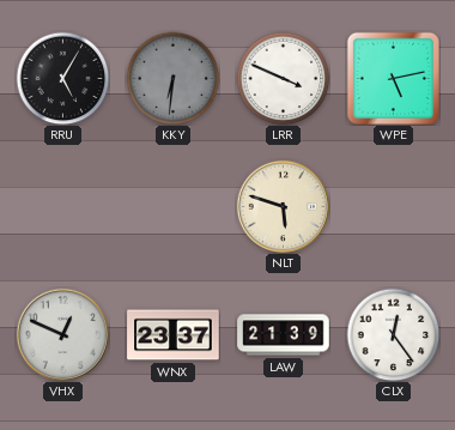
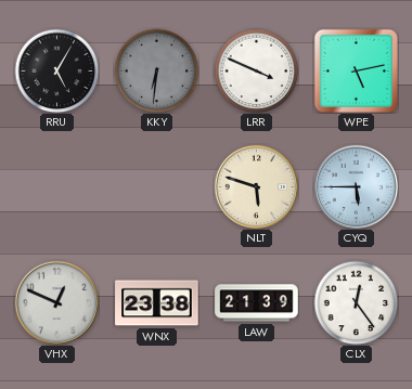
CYQ: none -> 5:45
WNX: 23:37 -> 23:38
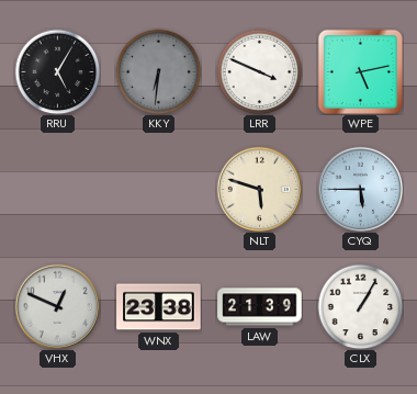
CLX: 12:24 -> 1:05
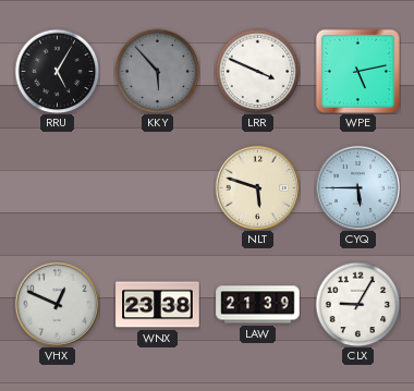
KKY: 6:31 -> 5:53
CLX: 1:05 -> 9:05
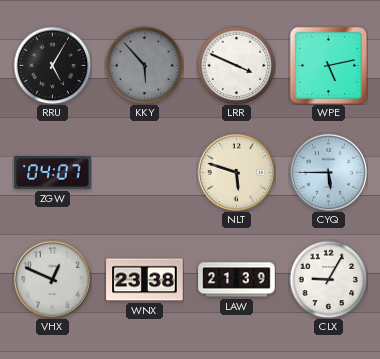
ZGW: none -> 04:07
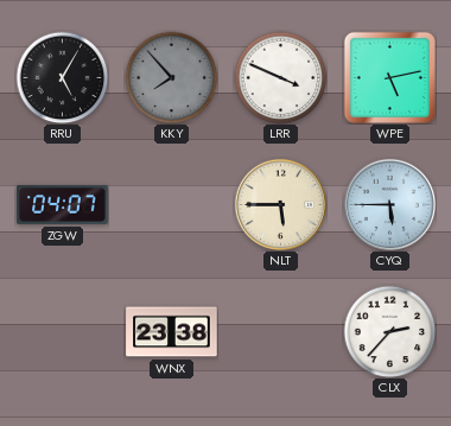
KKY: 5:53 -> 7:53
NLT: 5:48 -> 5:45
VHX: 12:49 -> none
LAW: 21:39 -> none
CLX: 9:05 -> 2:37
